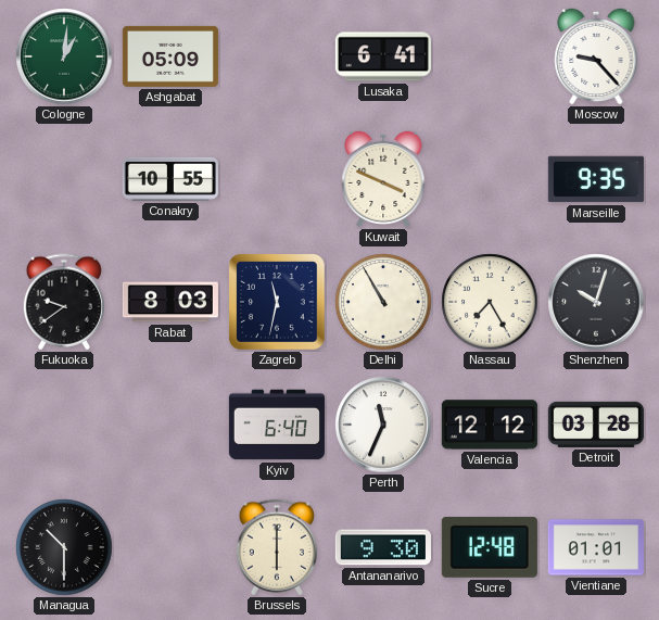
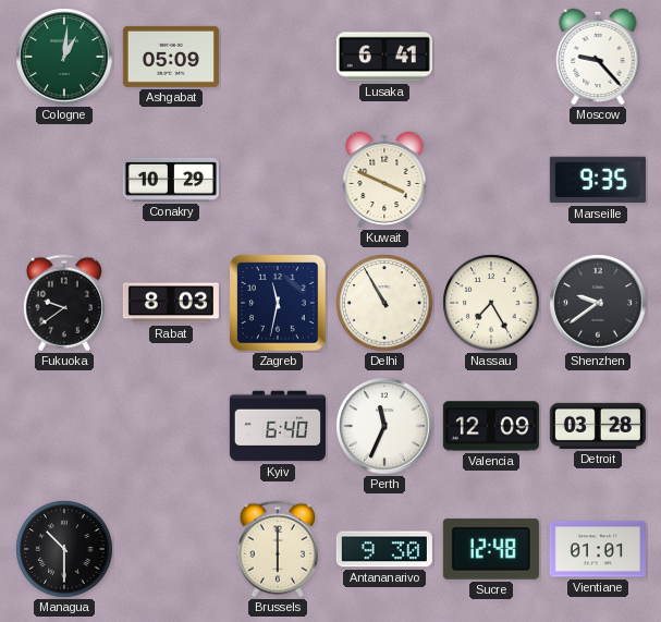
Conakry: 10:55 -> 10:29
Shenzhen: 10:03 -> 9:39
Valencia: 12:12 -> 12:09
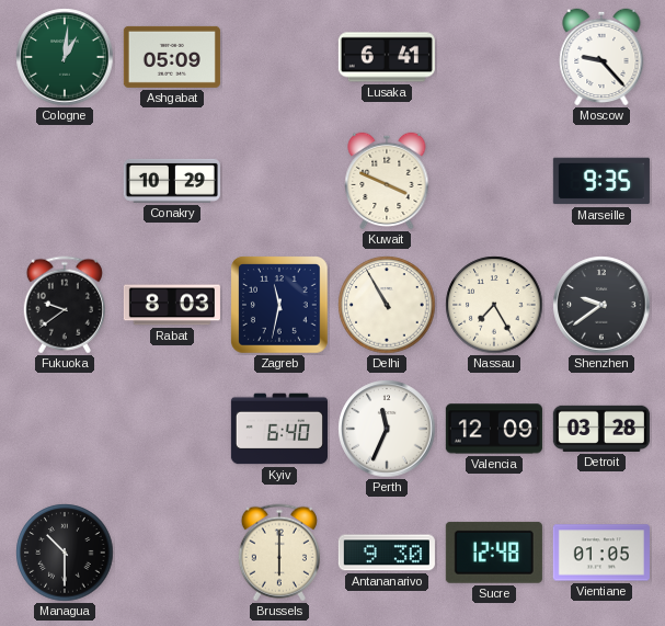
Vientiane: 01:01 -> 01:05
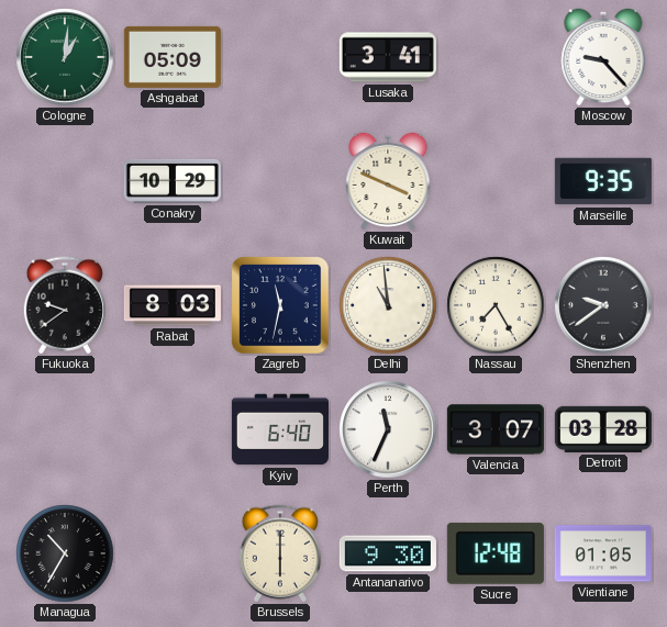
Lusaka: 6:41 -> 3:41
Delhi: 10:55 -> 10:59
Valencia: 12:09 -> 3:07
Managua: 10:30 -> 10:35
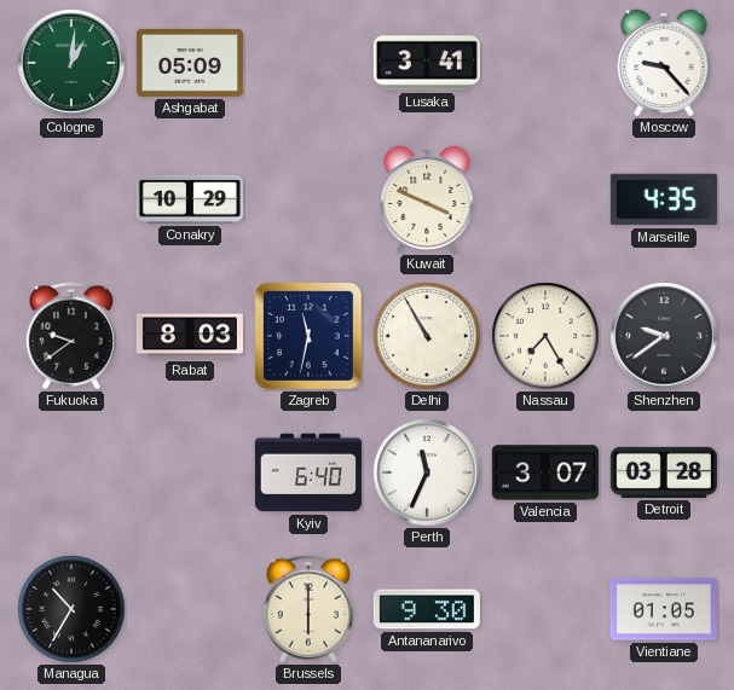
Marseille: 9:35 -> 4:35
Delhi: 10:59 -> 10:55
Sucre: 12:48 -> none
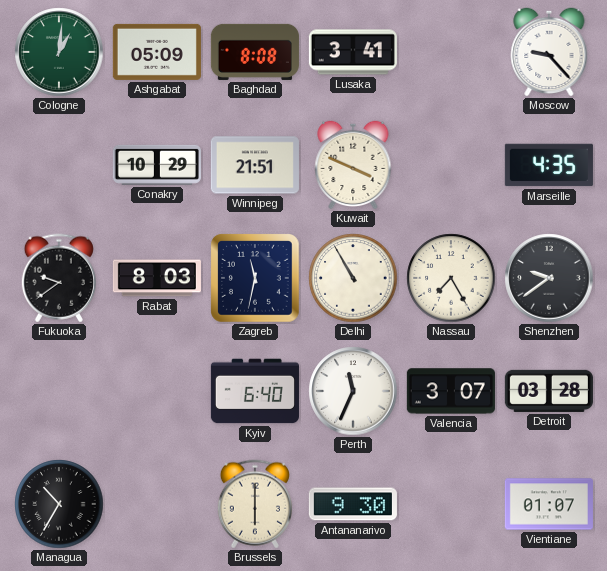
Baghdad: none -> 8:08
Winnipeg: none -> 21:51
Vientiane: 01:05 -> 01:07
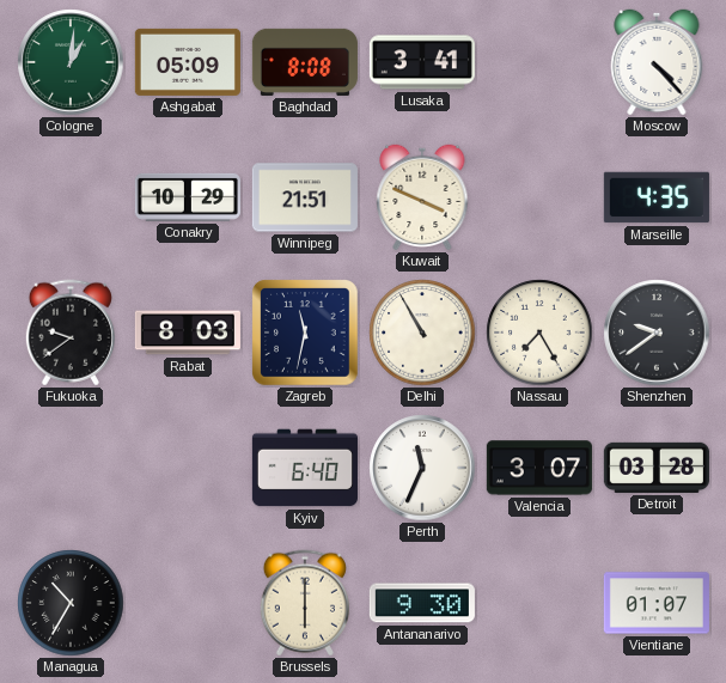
Moscow: 9:23 -> 4:23
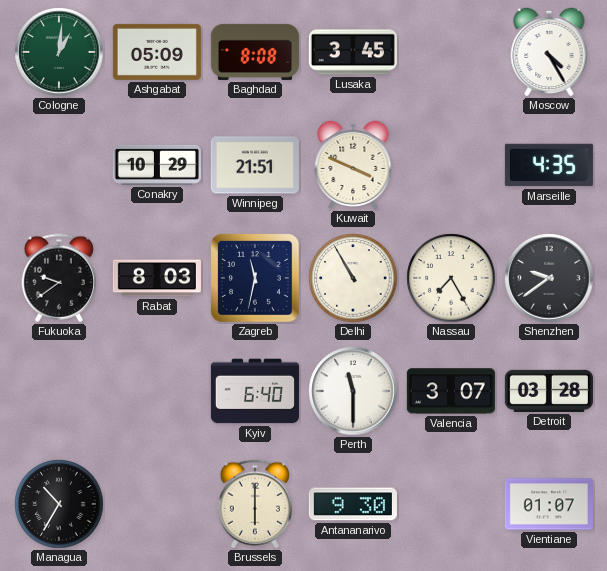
Lusaka: 3:41 -> 3:45
Moscow: 4:23 -> 4:25
Perth: 11:34 -> 11:30
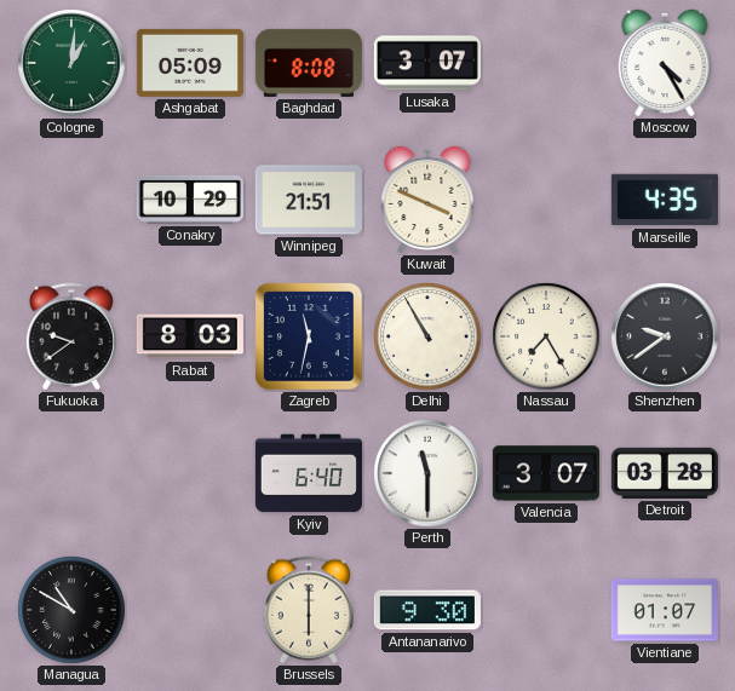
Lusaka: 3:45 -> 3:07
Managua: 10:35 -> 10:50
